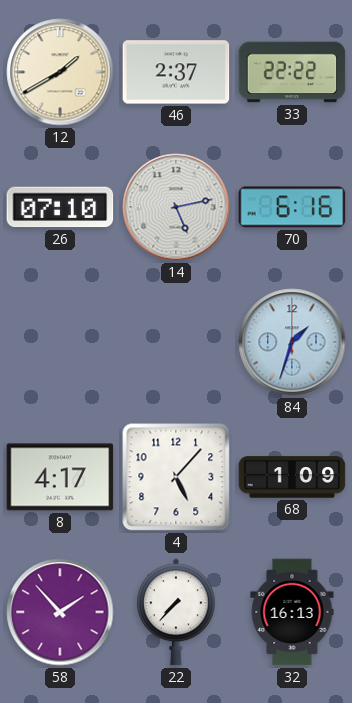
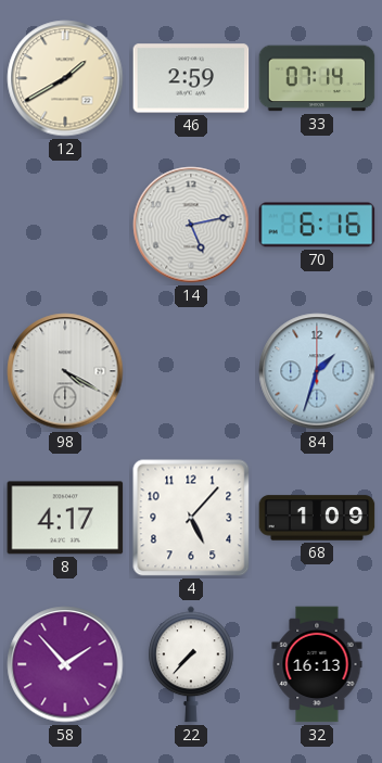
46: 2:37 -> 2:59
33: 22:22 -> 07:14
26: 07:10 -> none
98: none -> 4:20
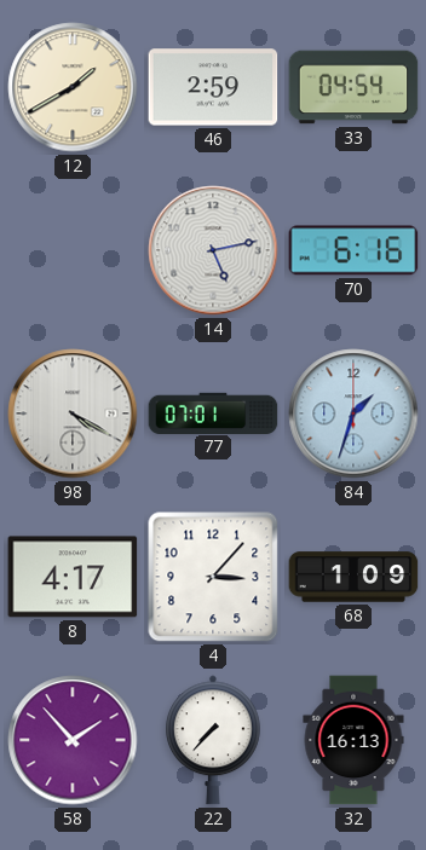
33: 07:14 -> 04:54
77: none -> 07:01
4: 5:07 -> 3:07
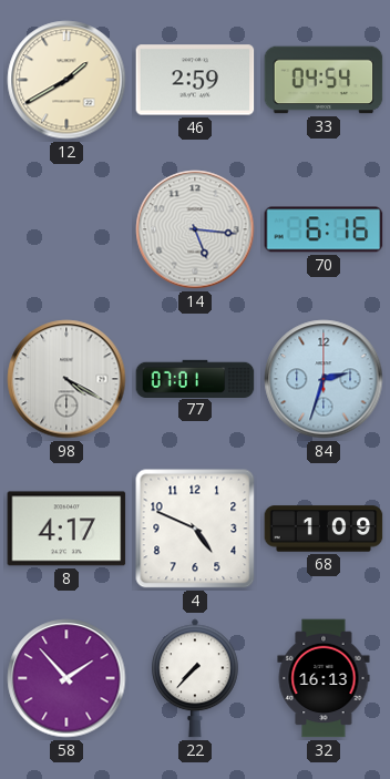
14: 5:13 -> 5:16
84: 1:33 -> 2:33
4: 3:07 -> 4:49
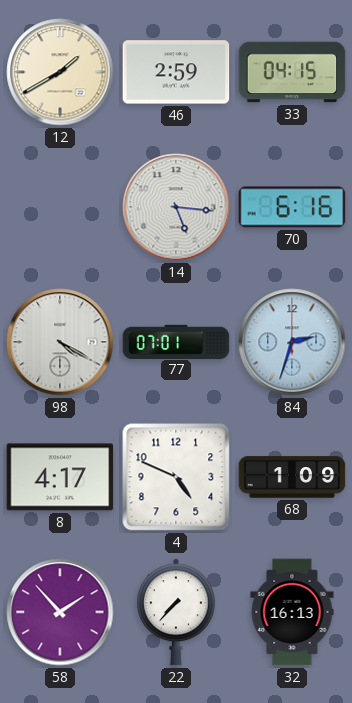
33: 04:54 -> 04:15
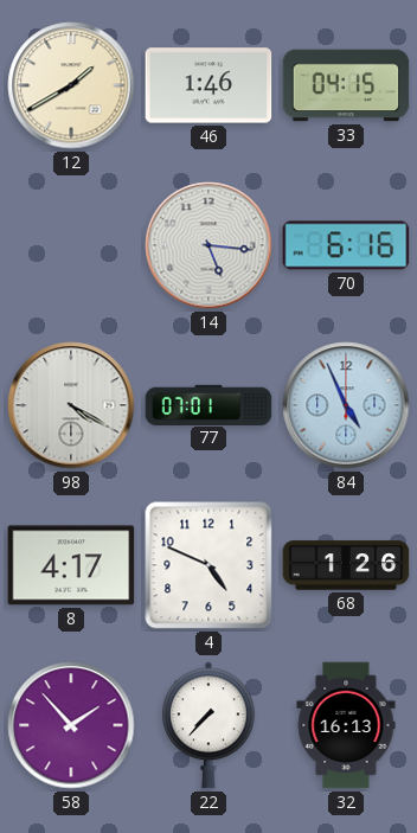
46: 2:59 -> 1:46
84: 2:33 -> 4:56
68: 1:09 -> 1:26
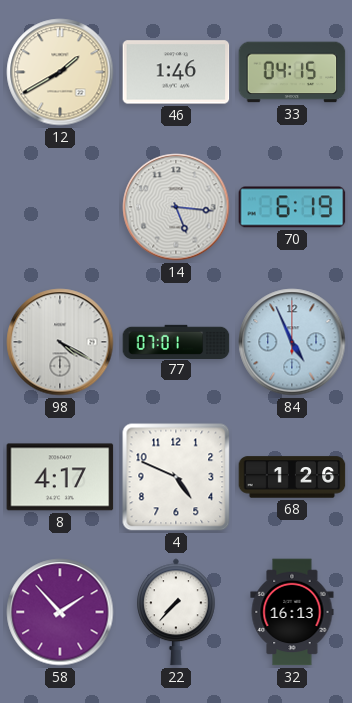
70: 6:16 -> 6:19
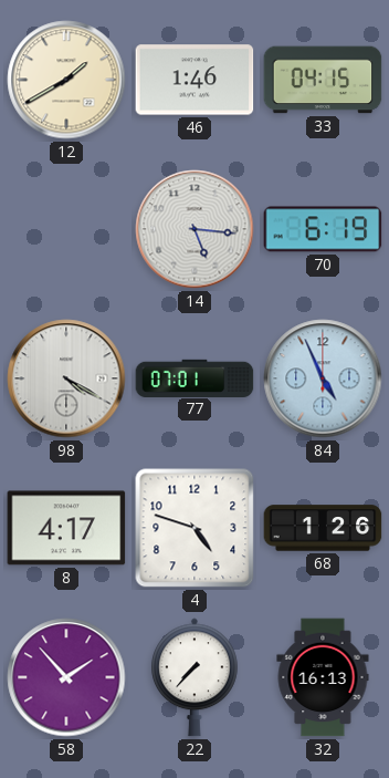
4: 4:49 -> 4:48
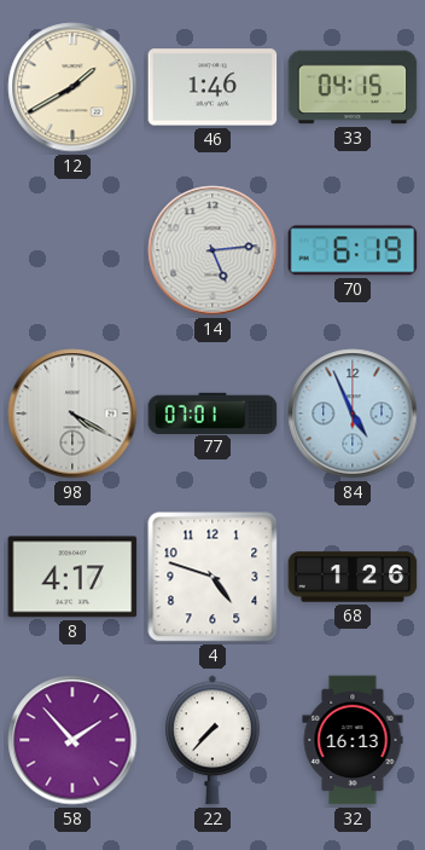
14: 5:16 -> 5:14
